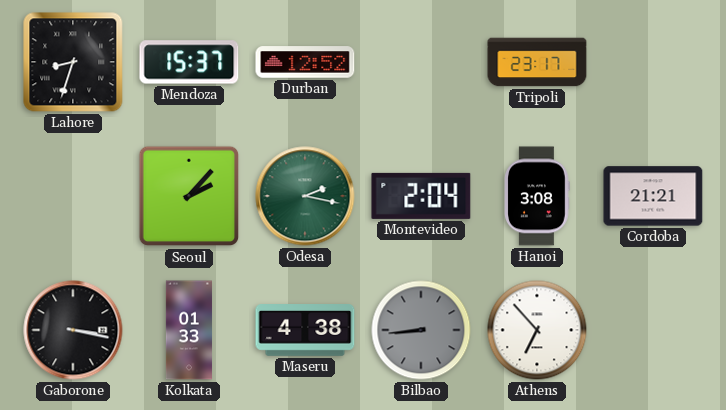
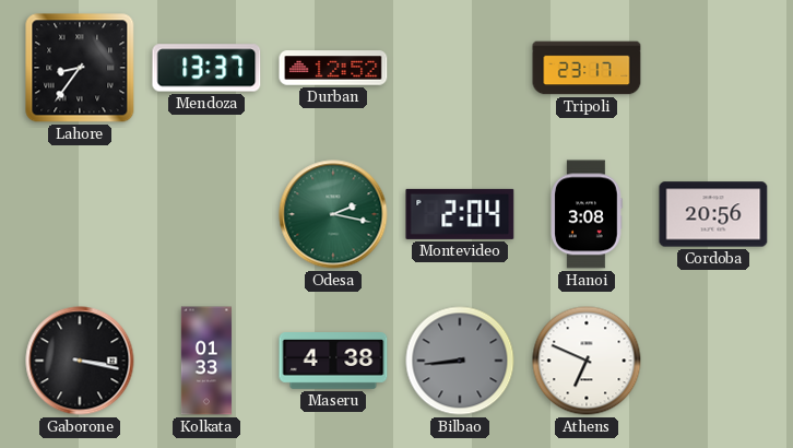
Lahore: 8:33 -> 8:36
Mendoza: 15:37 -> 13:37
Seoul: 2:07 -> none
Cordoba: 21:21 -> 20:56
Athens: 6:53 -> 6:49
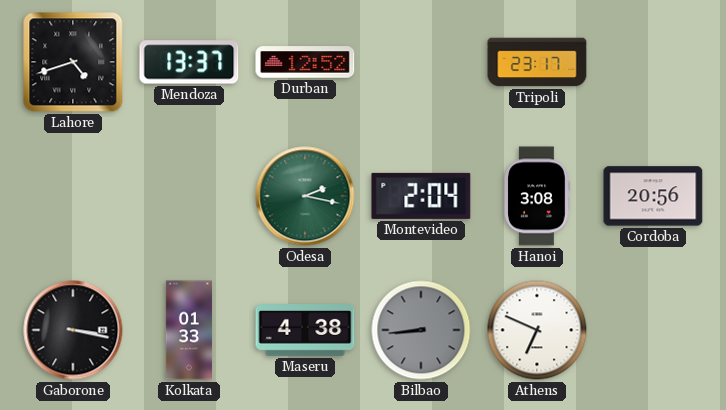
Lahore: 8:36 -> 4:42
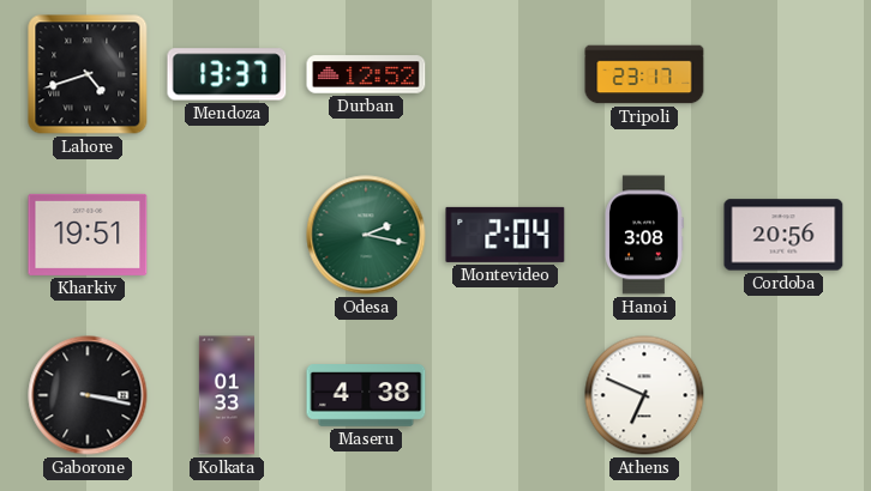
Kharkiv: none -> 19:51
Bilbao: 8:44 -> none
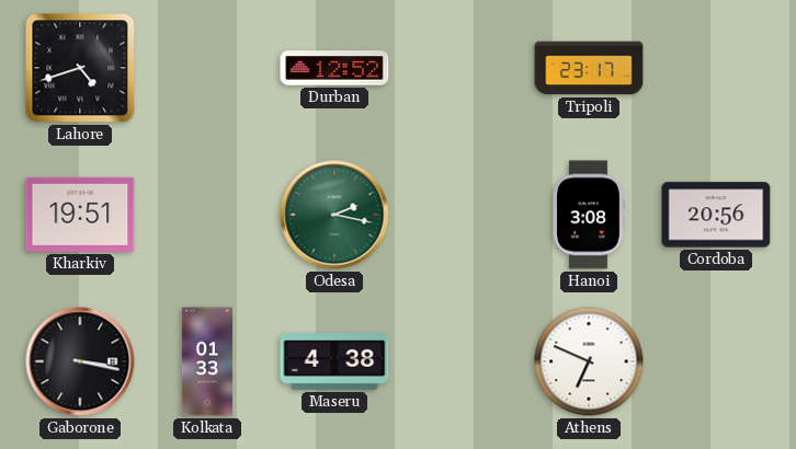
Mendoza: 13:37 -> none
Montevideo: 2:04 -> none
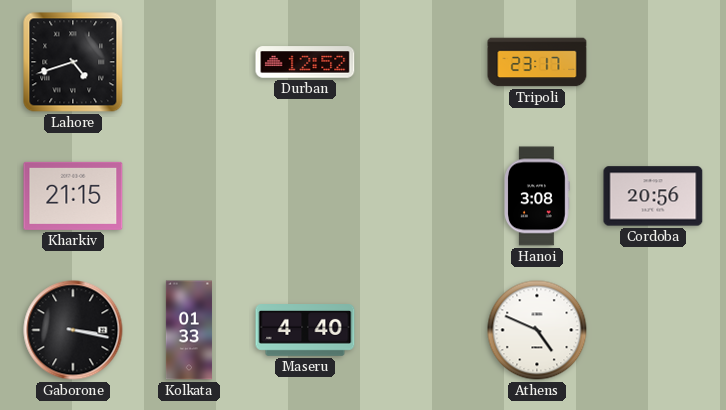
Kharkiv: 19:51 -> 21:15
Odesa: 2:17 -> none
Maseru: 4:38 -> 4:40
Athens: 6:49 -> 4:49
